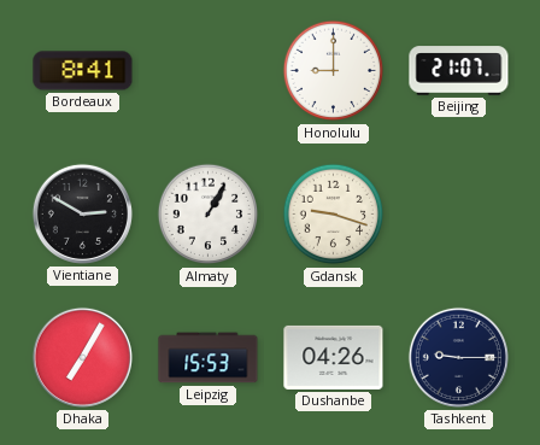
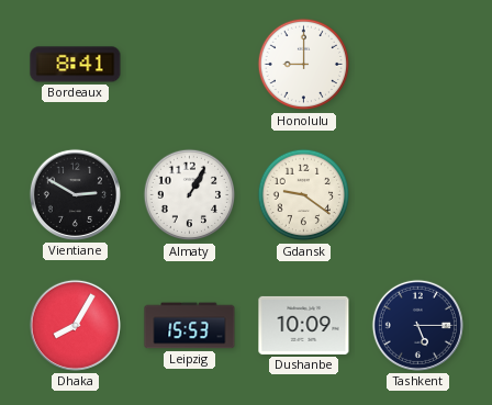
Beijing: 21:07 -> none
Gdansk: 9:18 -> 9:21
Dhaka: 7:05 -> 8:05
Dushanbe: 04:26 -> 10:09
Tashkent: 9:15 -> 5:15
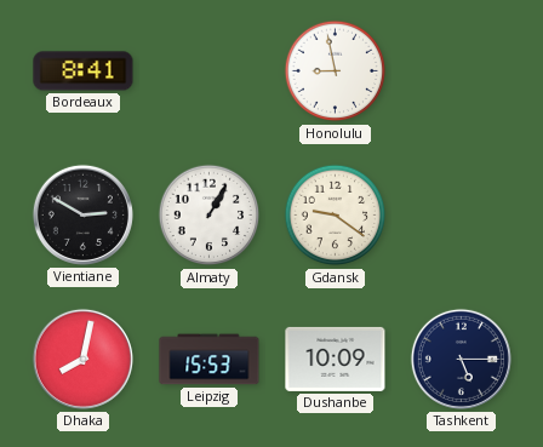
Honolulu: 9:00 -> 8:58
Dhaka: 8:05 -> 8:02
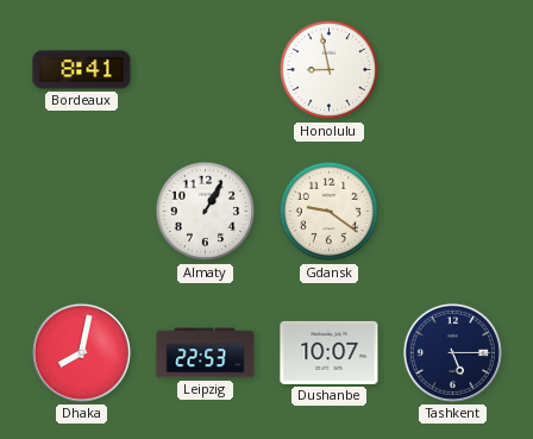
Vientiane: 2:50 -> none
Leipzig: 15:53 -> 22:53
Dushanbe: 10:09 -> 10:07
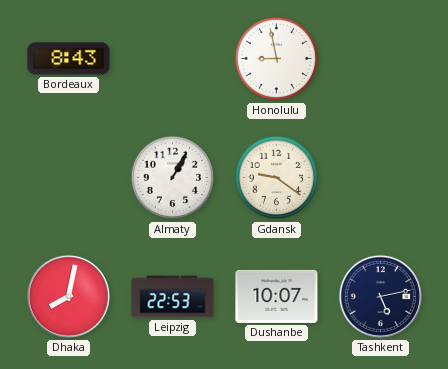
Bordeaux: 8:41 -> 8:43
Tashkent: 5:15 -> 5:13
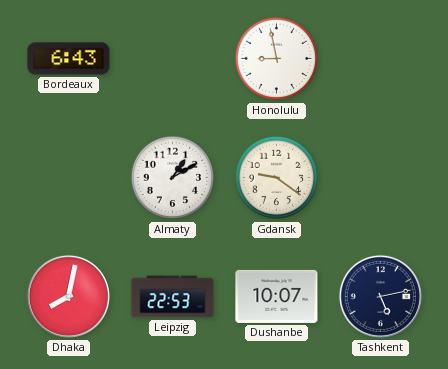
Bordeaux: 8:43 -> 6:43
Almaty: 1:05 -> 1:10
